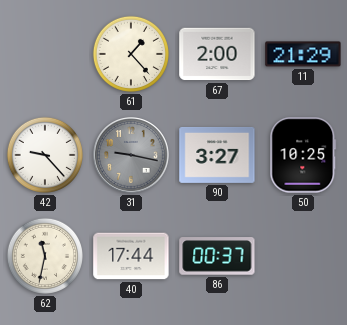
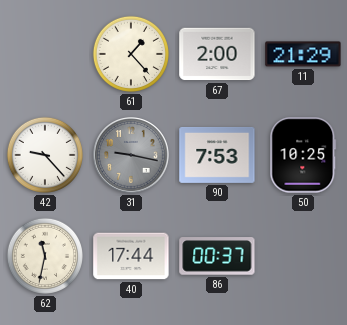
90: 3:27 -> 7:53
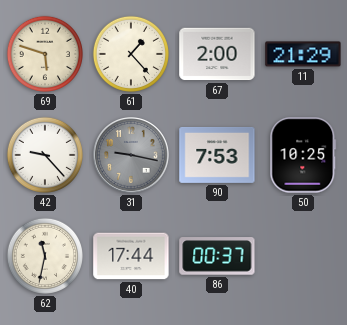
69: none -> 5:48
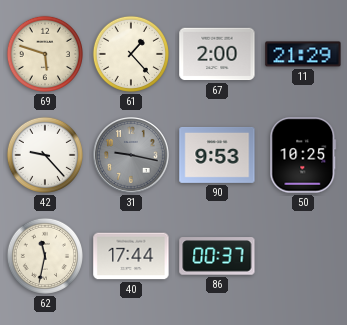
90: 7:53 -> 9:53
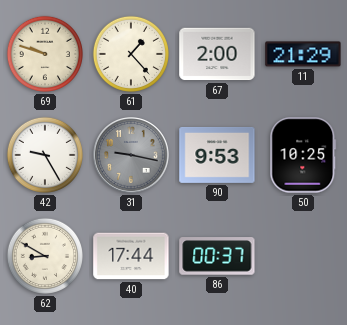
69: 5:48 -> 9:48
42: 9:23 -> 9:25
62: 11:32 -> 8:50
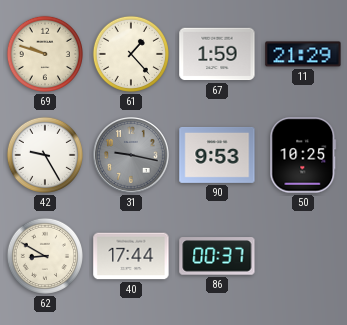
67: 2:00 -> 1:59
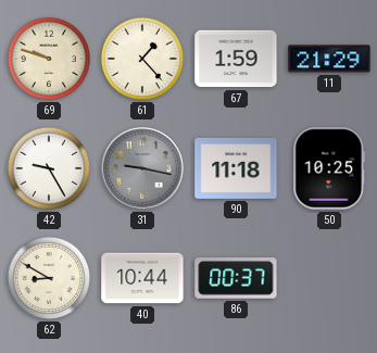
90: 9:53 -> 11:18
40: 17:44 -> 10:44
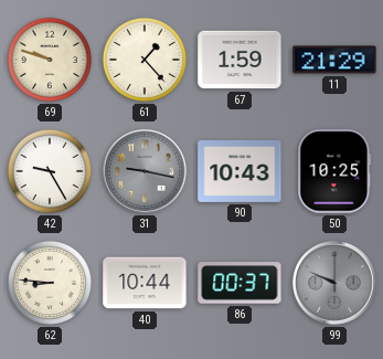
90: 11:18 -> 10:43
62: 8:50 -> 8:46
99: none -> 9:49
